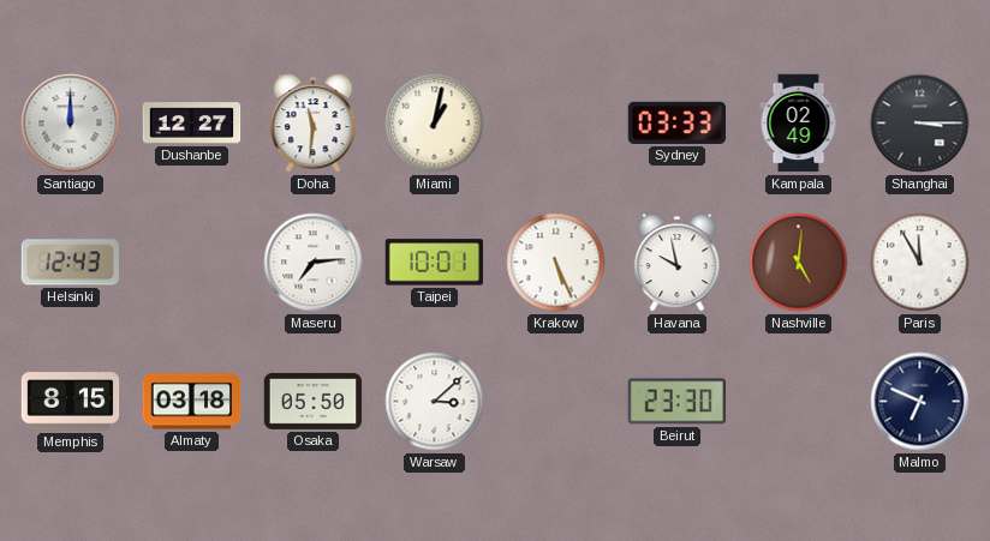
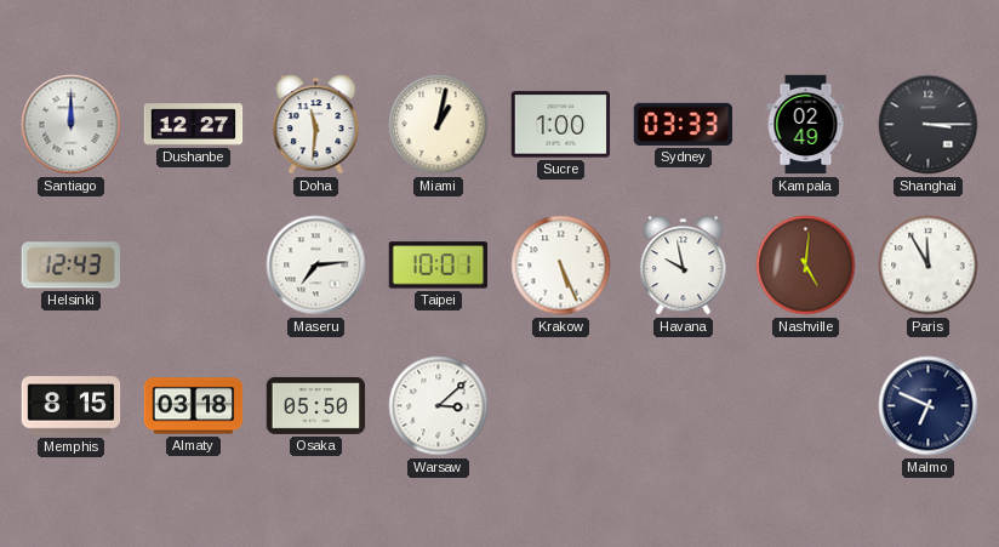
Sucre: none -> 1:00
Beirut: 23:30 -> none
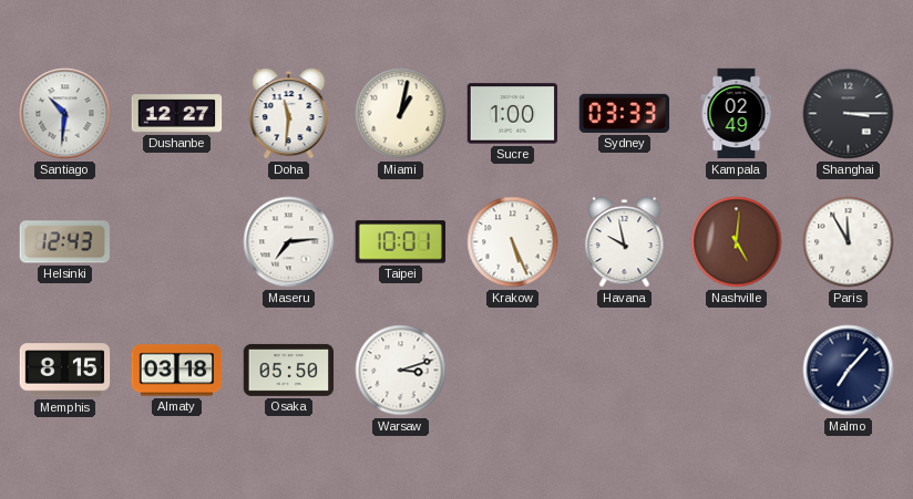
Santiago: 12:00 -> 10:31
Warsaw: 3:08 -> 3:12
Malmo: 6:49 -> 7:07
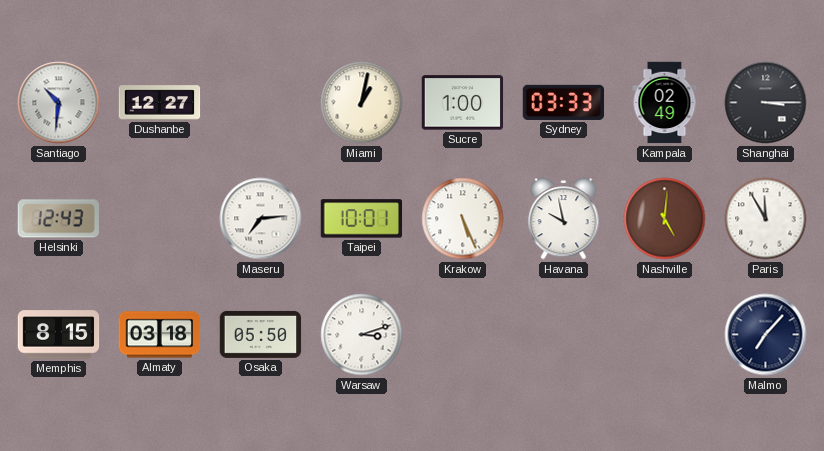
Doha: 11:31 -> none
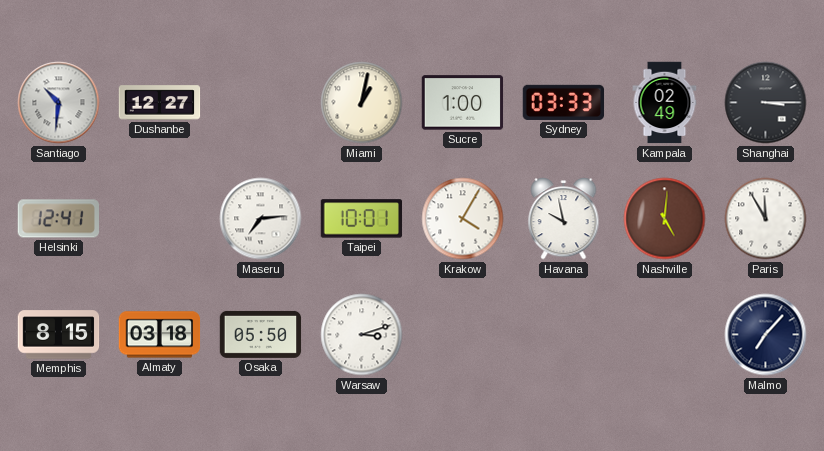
Helsinki: 12:43 -> 12:41
Krakow: 5:26 -> 4:05
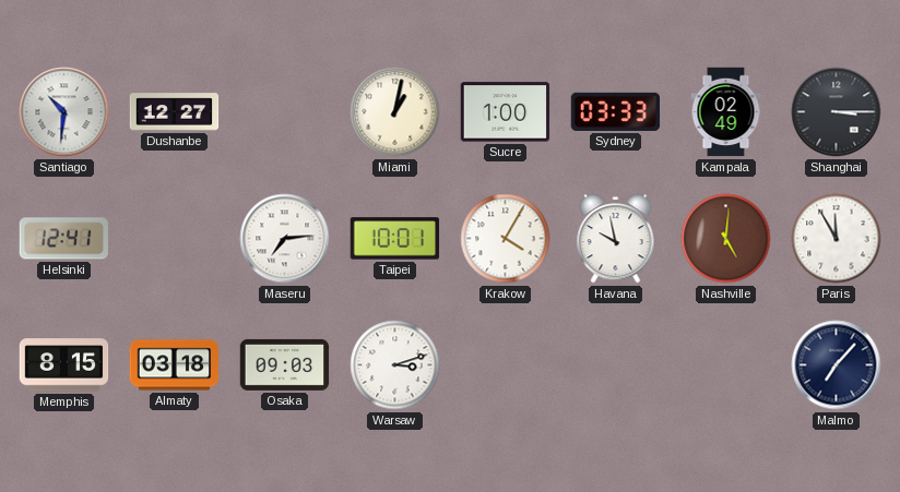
Osaka: 05:50 -> 09:03
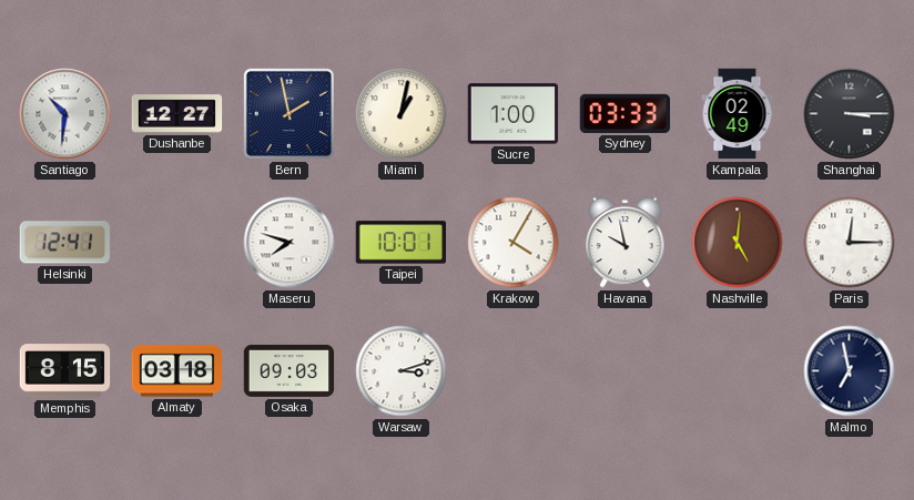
Bern: none -> 1:58
Maseru: 7:14 -> 7:48
Paris: 11:55 -> 12:15
Malmo: 7:07 -> 6:58
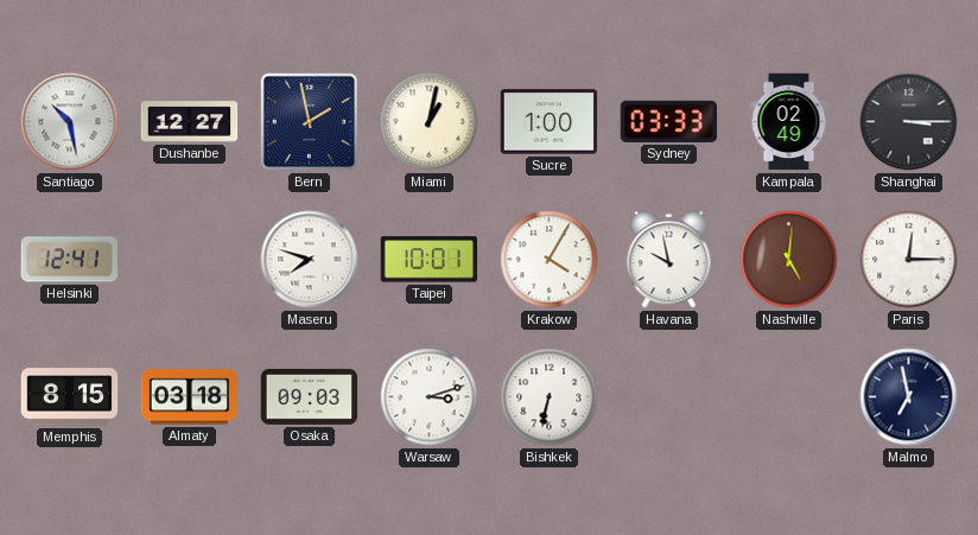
Santiago: 10:31 -> 10:28
Bishkek: none -> 6:32
